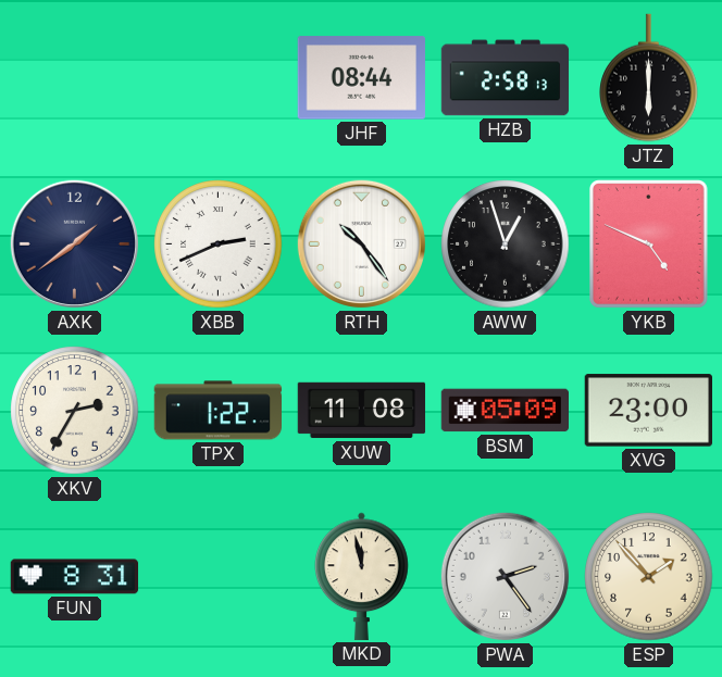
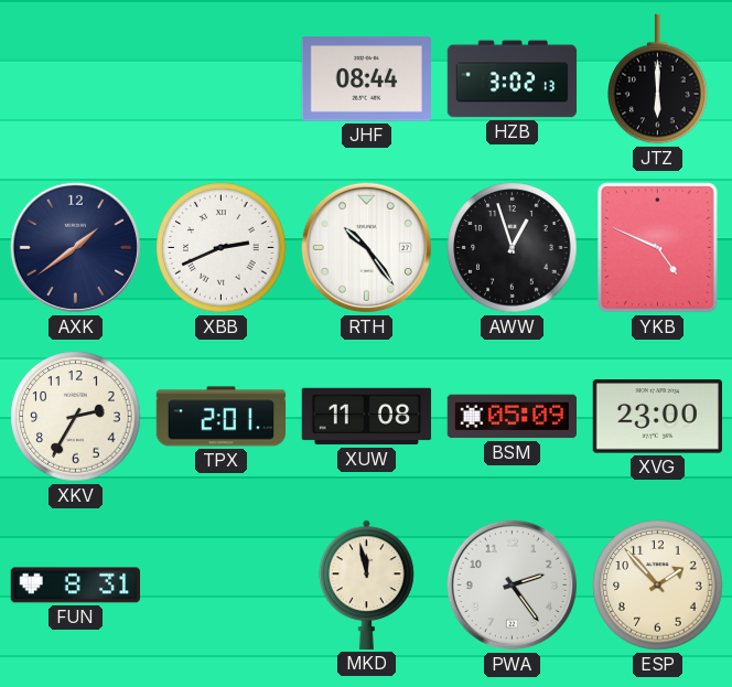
HZB: 2:58 -> 3:02
TPX: 1:22 -> 2:01
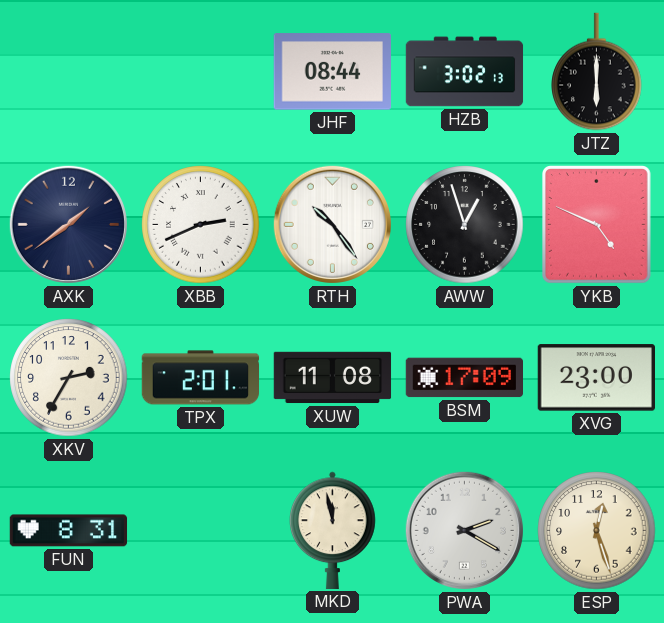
BSM: 05:09 -> 17:09
PWA: 2:24 -> 2:20
ESP: 1:53 -> 12:27
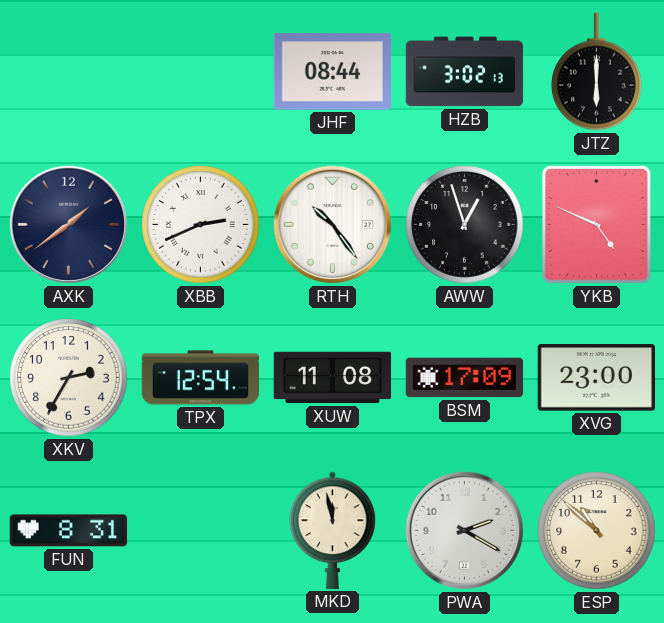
TPX: 2:01 -> 12:54
ESP: 12:27 -> 10:52
